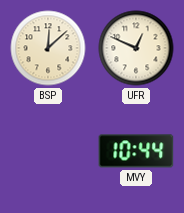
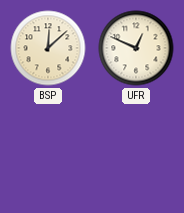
MVY: 10:44 -> none
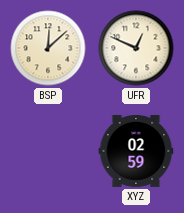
XYZ: none -> 02:59
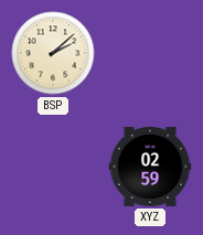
BSP: 12:08 -> 2:08
UFR: 12:49 -> none
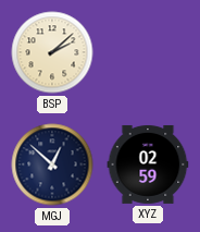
MGJ: none -> 12:52
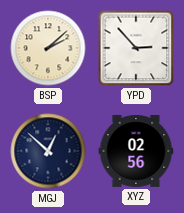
YPD: none -> 2:53
XYZ: 02:59 -> 02:56
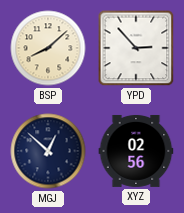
BSP: 2:08 -> 8:08
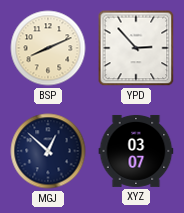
BSP: 8:08 -> 8:11
XYZ: 02:56 -> 03:07
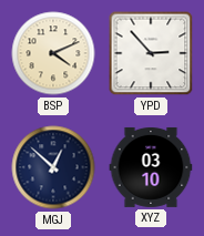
BSP: 8:11 -> 4:11
XYZ: 03:07 -> 03:10
